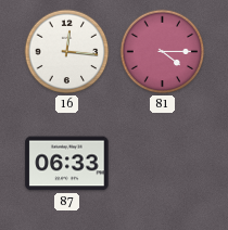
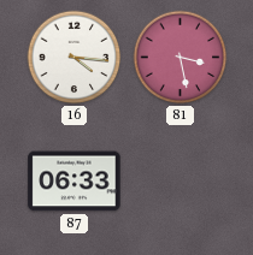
16: 12:16 -> 4:16
81: 4:15 -> 3:28
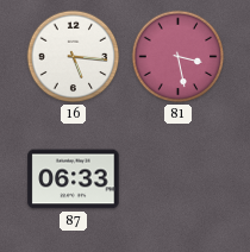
16: 4:16 -> 5:16
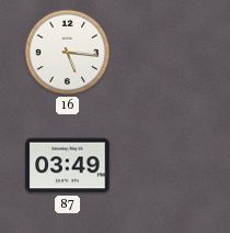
81: 3:28 -> none
87: 06:33 -> 03:49
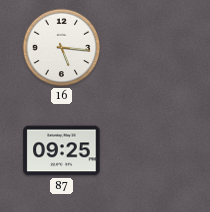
87: 03:49 -> 09:25
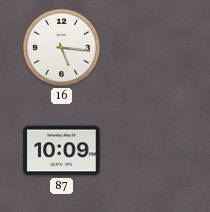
87: 09:25 -> 10:09
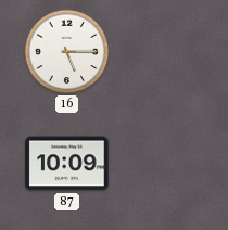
16: 5:16 -> 5:15
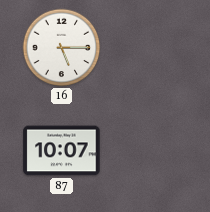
87: 10:09 -> 10:07
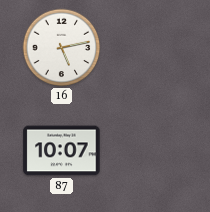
16: 5:15 -> 5:13
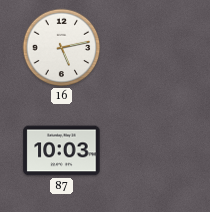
87: 10:07 -> 10:03
